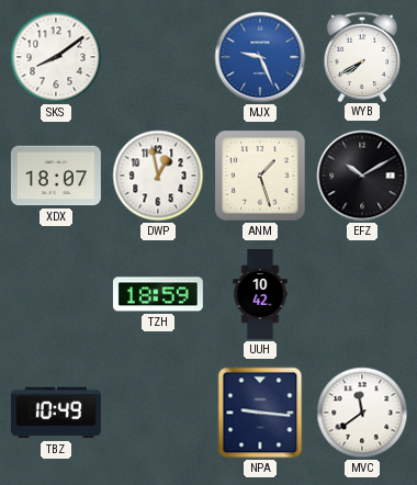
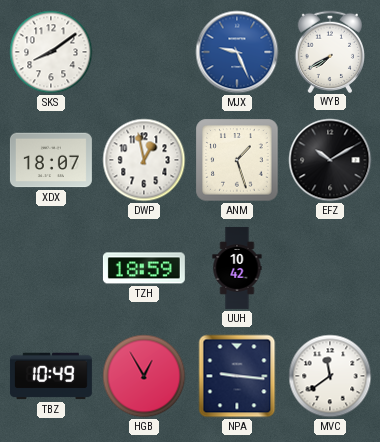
HGB: none -> 12:55
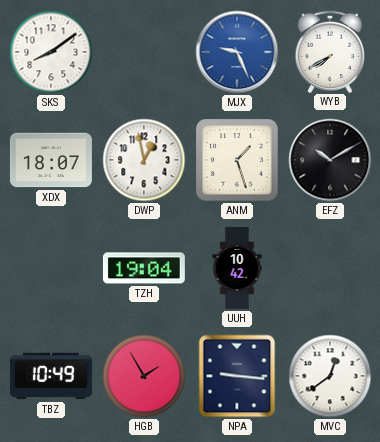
TZH: 18:59 -> 19:04
HGB: 12:55 -> 1:55
MVC: 11:39 -> 12:39
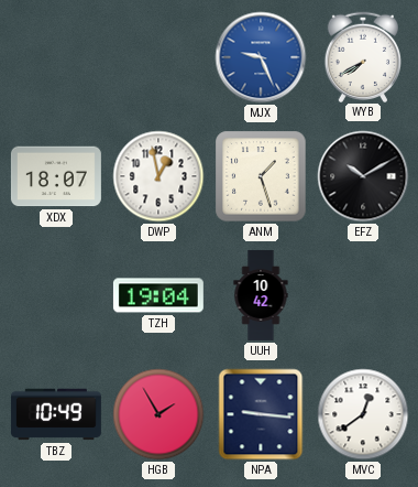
SKS: 8:09 -> none
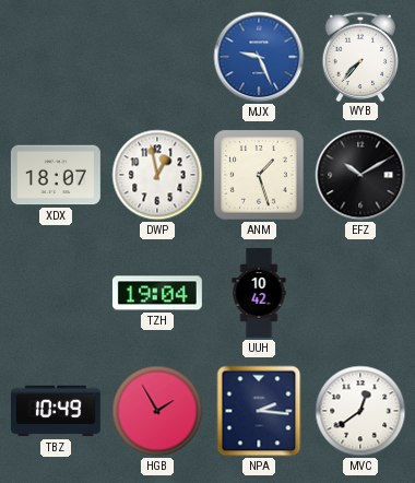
WYB: 7:40 -> 7:37
NPA: 9:16 -> 2:16
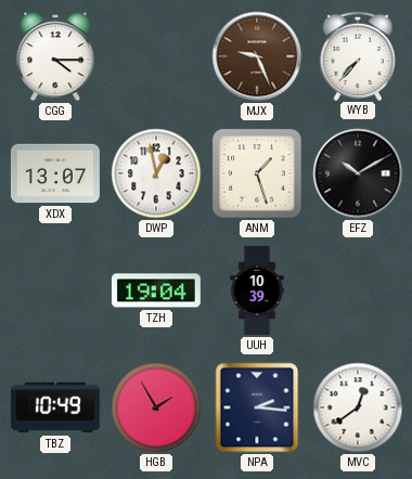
CGG: none -> 4:15
MJX dial: blue -> brown
XDX: 18:07 -> 13:07
UUH: 10:42 -> 10:39
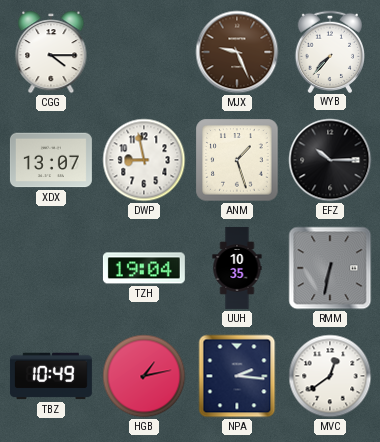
DWP: 12:58 -> 8:58
EFZ: 10:10 -> 10:15
UUH: 10:39 -> 10:35
RMM: none -> 6:32
HGB: 1:55 -> 1:13
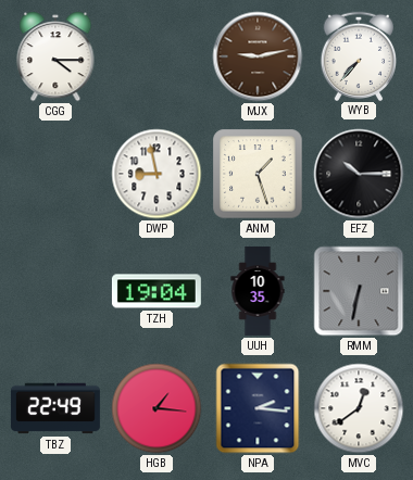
MJX: 9:26 -> 9:13
XDX: 13:07 -> none
TBZ: 10:49 -> 22:49
HGB: 1:13 -> 1:16
